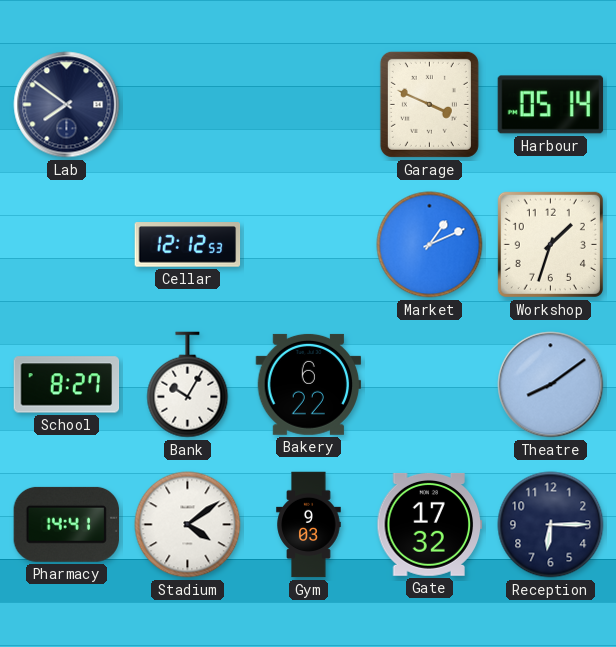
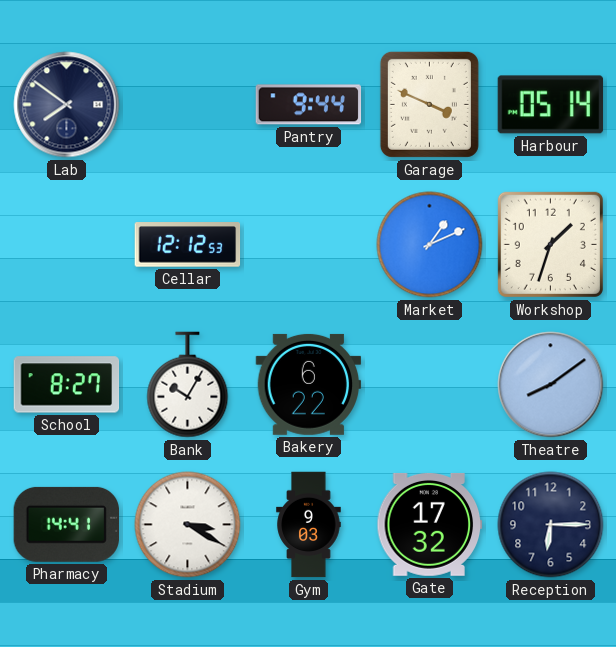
Pantry: none -> 9:44
Stadium: 4:09 -> 3:20
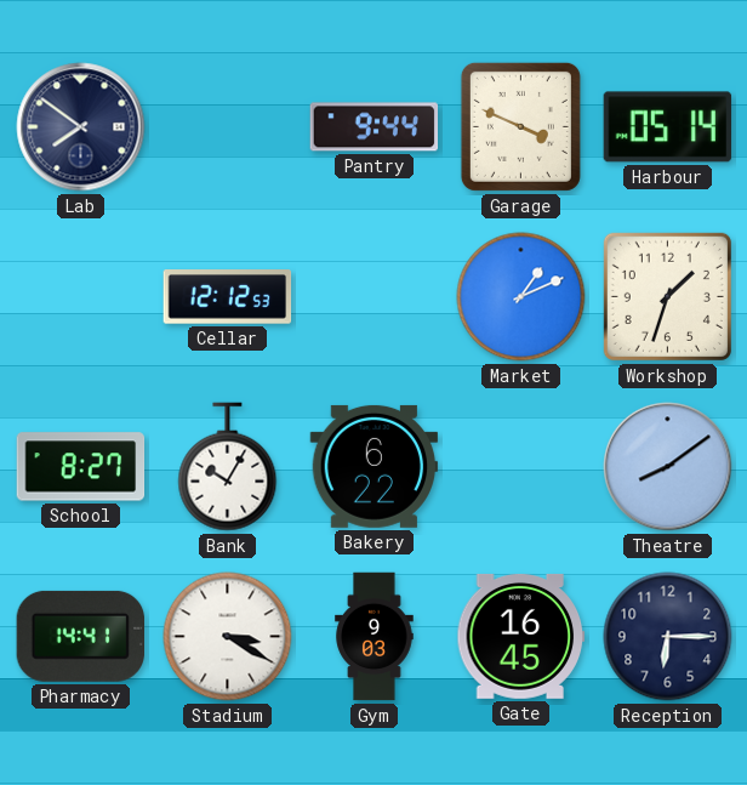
Gate: 17:32 -> 16:45
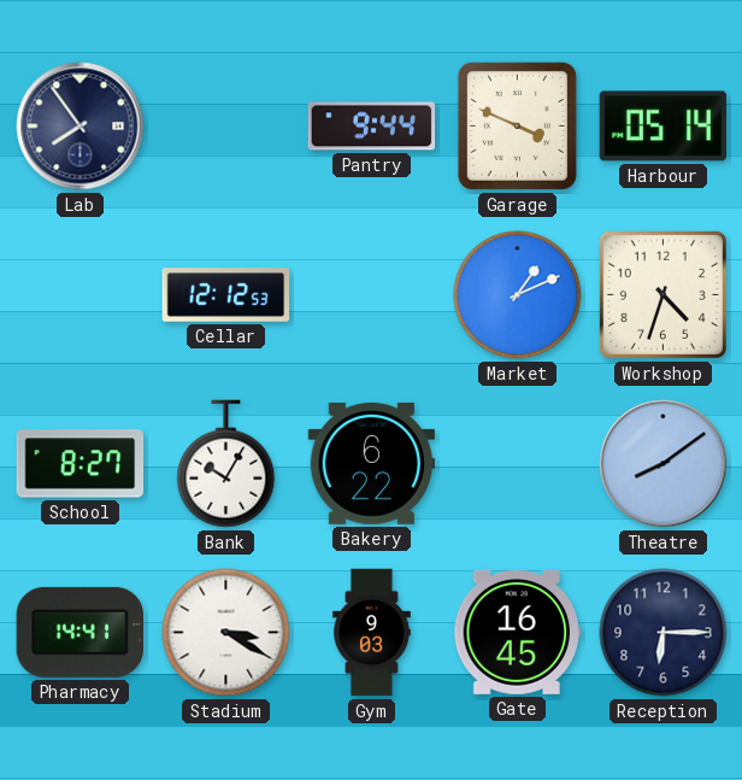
Lab: 7:51 -> 7:54
Workshop: 1:33 -> 4:33
